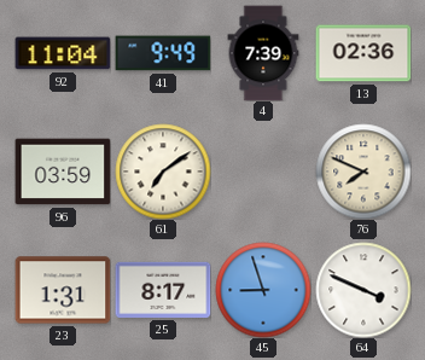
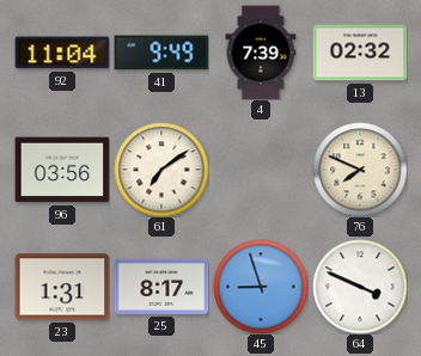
13: 02:36 -> 02:32
96: 03:59 -> 03:56
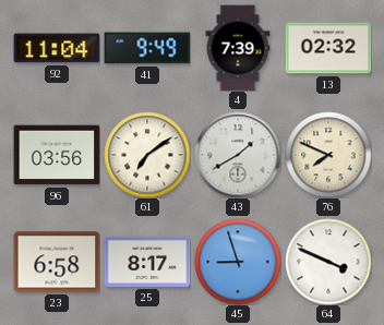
43: none -> 1:40
23: 1:31 -> 6:58
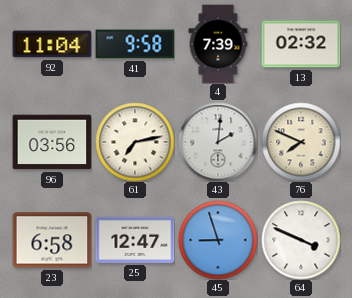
41: 9:49 -> 9:58
61: 7:09 -> 7:13
43: 1:40 -> 2:01
25: 8:17 -> 12:47
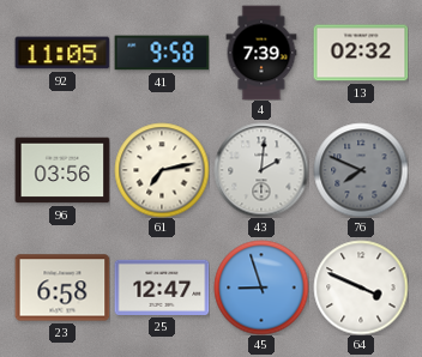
92: 11:04 -> 11:05
76 dial: cream -> grey
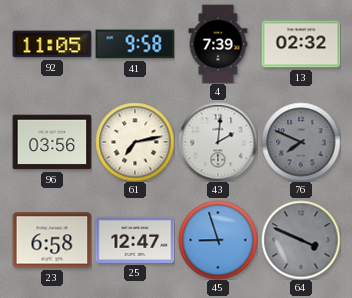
64 dial: white -> grey
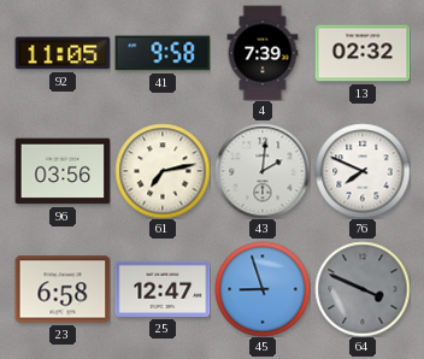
76 dial: grey -> white
